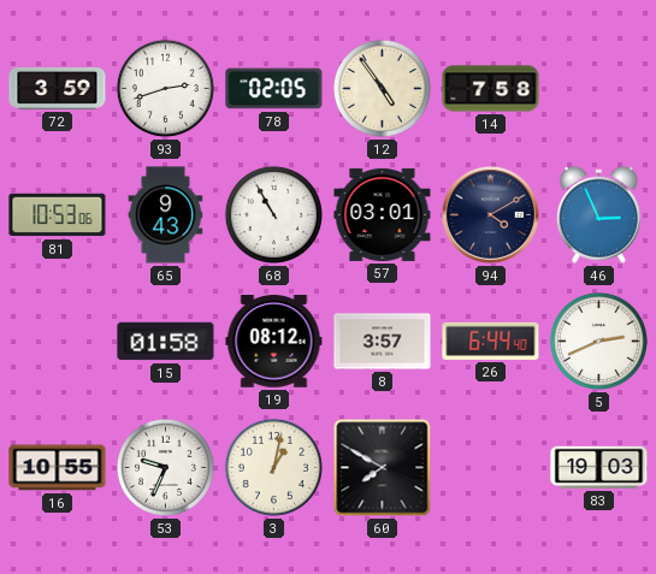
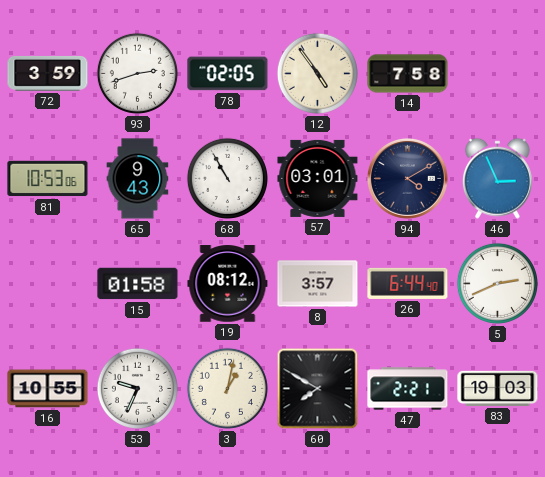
47: none -> 2:21
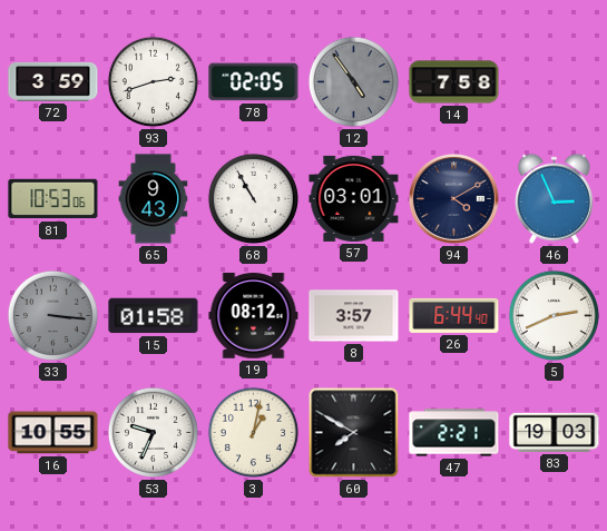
12 dial: cream -> grey
33: none -> 3:16
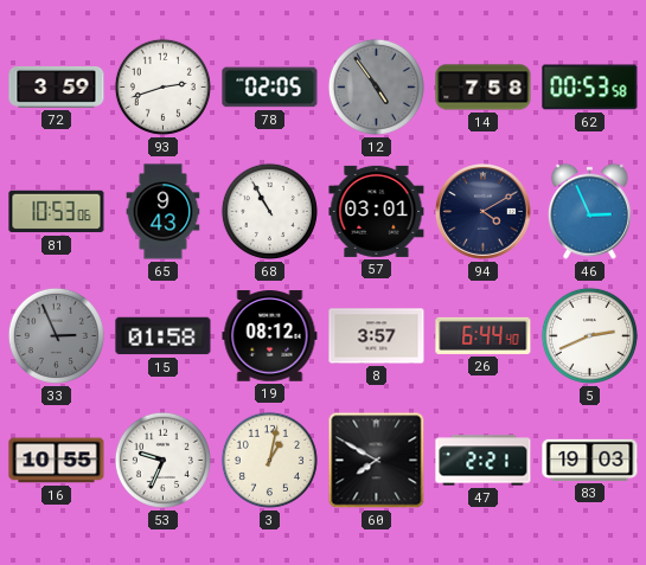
62: none -> 00:53
33: 3:16 -> 2:56
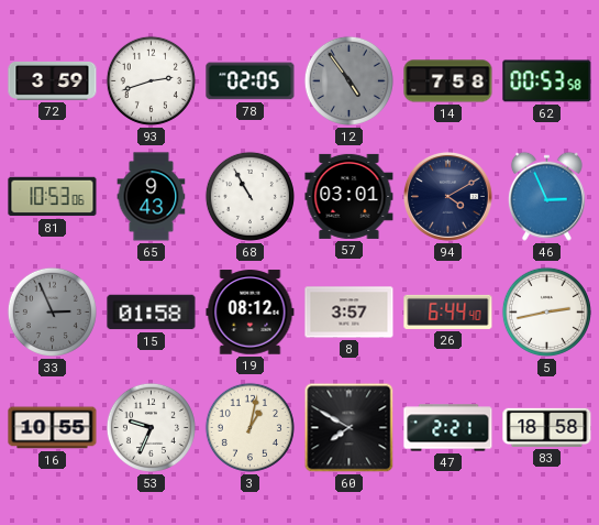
5: 2:41 -> 2:43
83: 19:03 -> 18:58
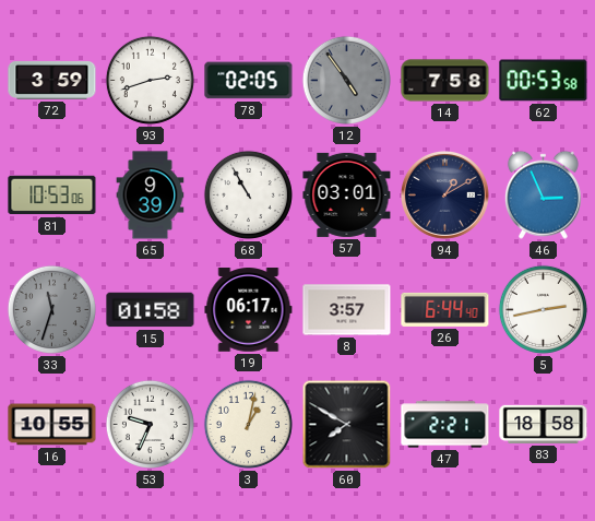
65: 9:43 -> 9:39
94: 4:10 -> 1:10
33: 2:56 -> 11:33
19: 08:12 -> 06:17
